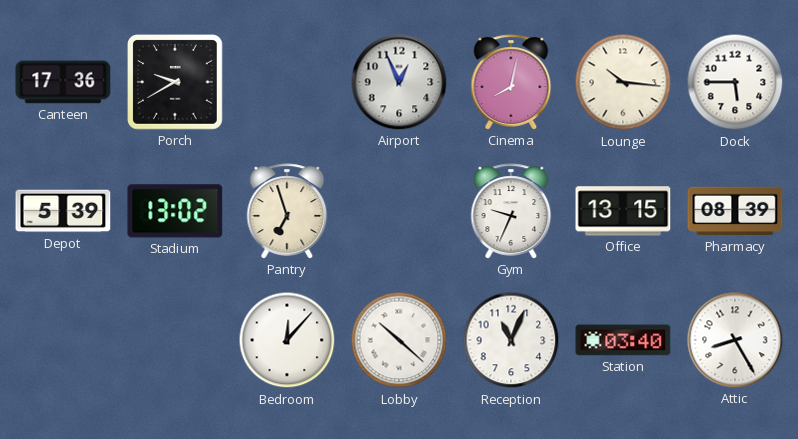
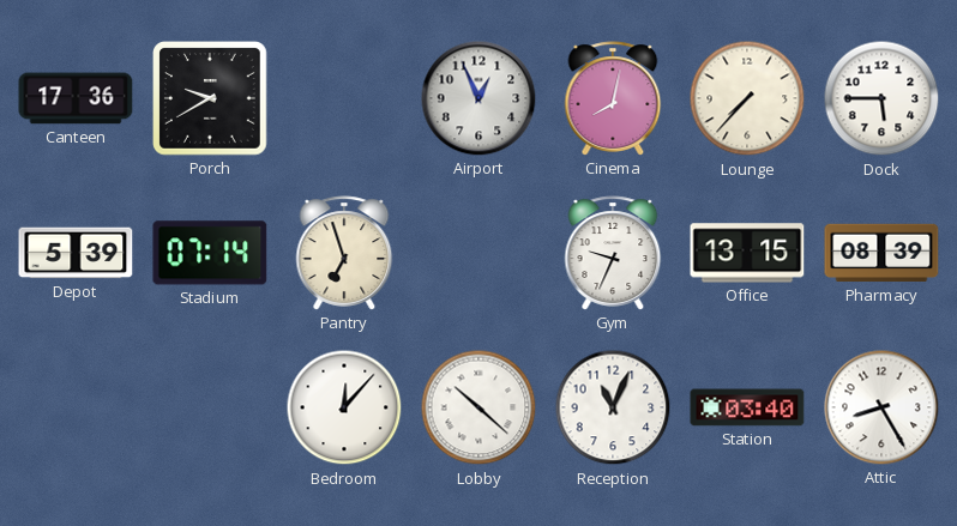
Lounge: 10:16 -> 7:37
Stadium: 13:02 -> 07:14
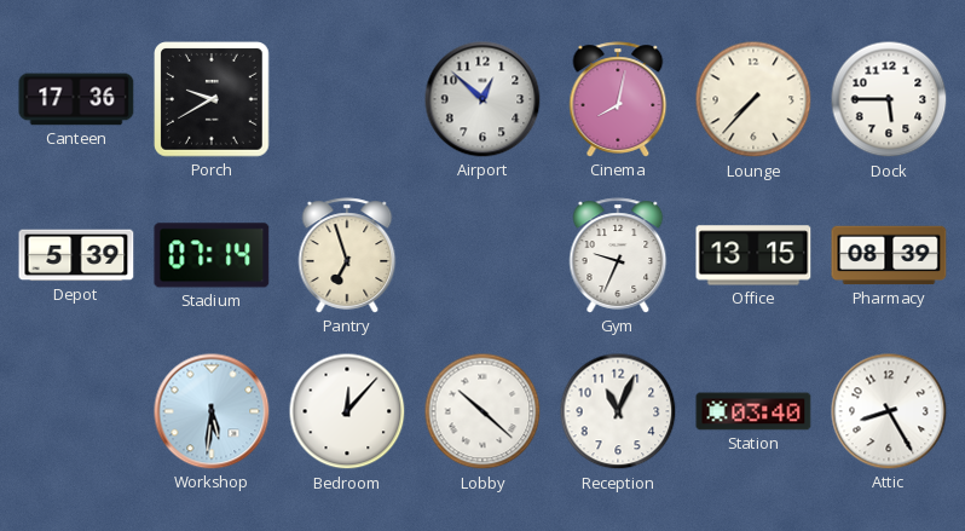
Airport: 12:56 -> 12:52
Workshop: none -> 5:31
